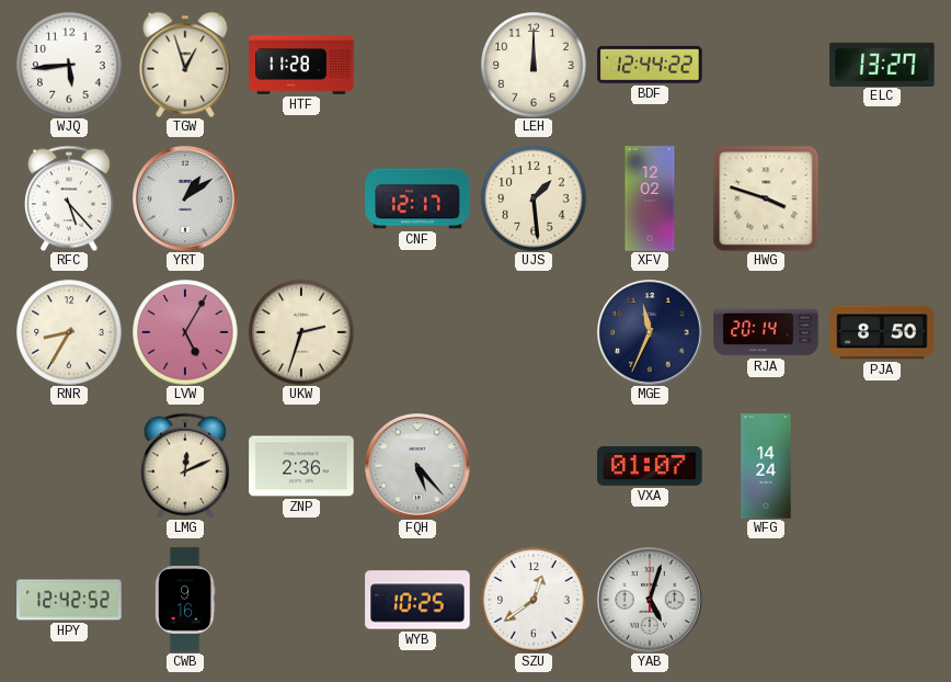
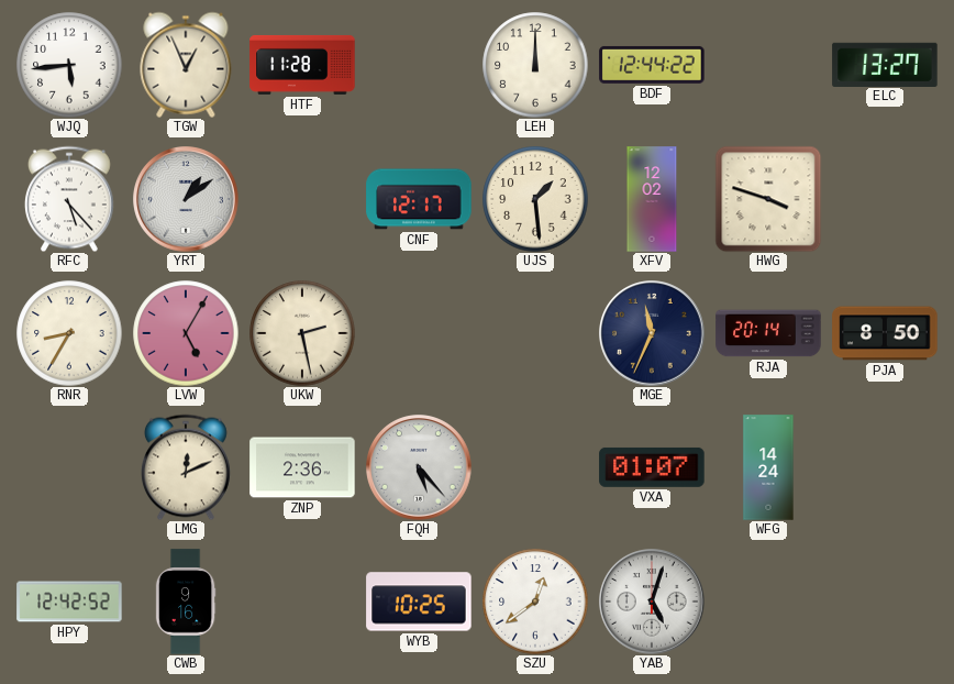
TGW: 12:57 -> 12:56
UKW: 2:33 -> 2:28
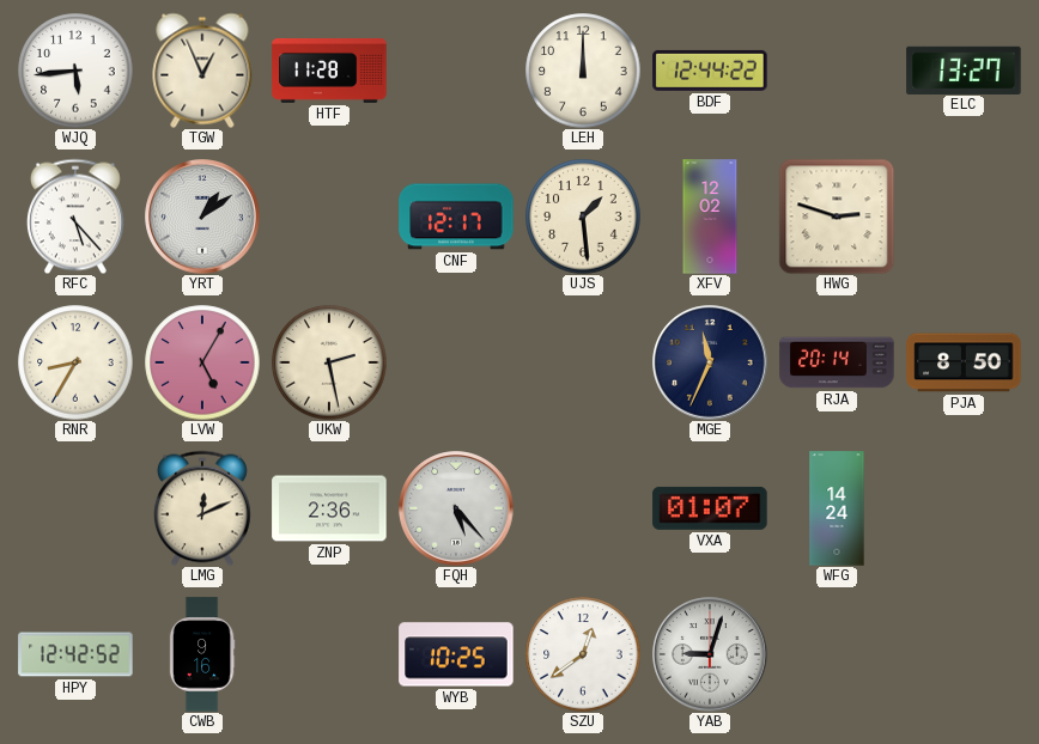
HWG: 3:48 -> 2:48
YAB: 5:03 -> 9:03
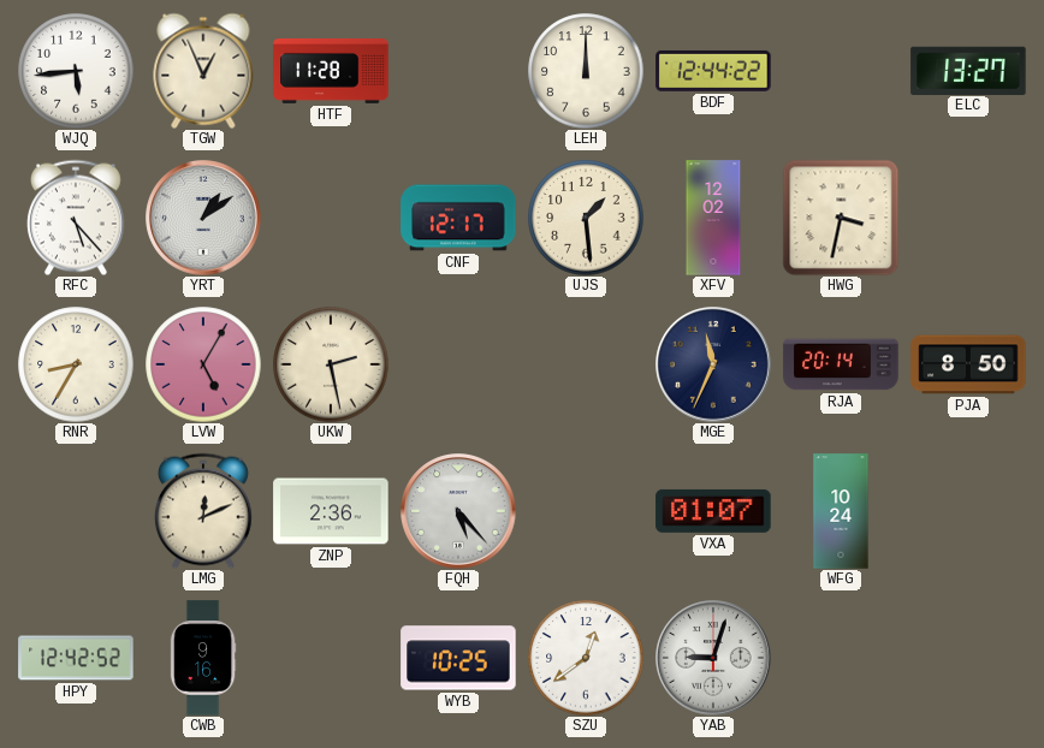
HWG: 2:48 -> 3:32
WFG: 14:24 -> 10:24
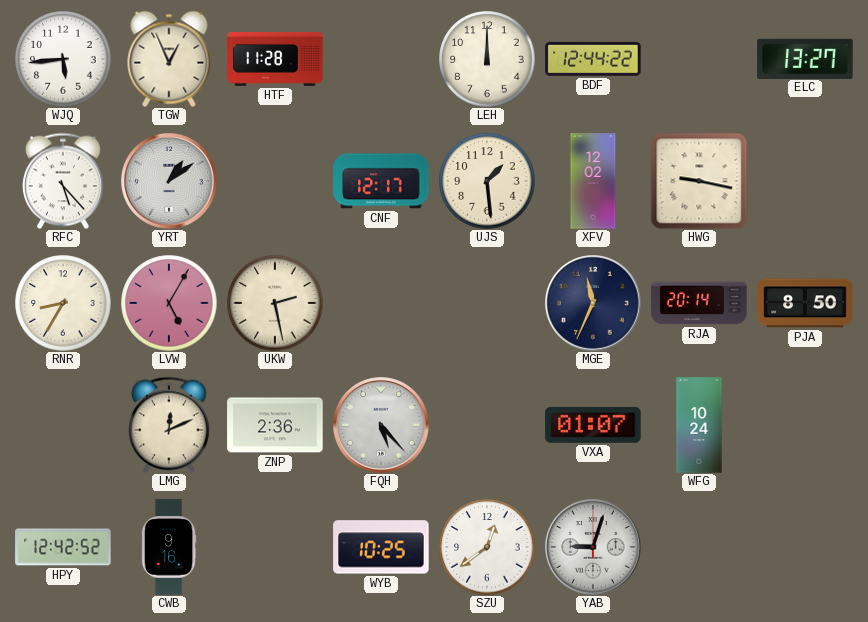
HWG: 3:32 -> 9:17
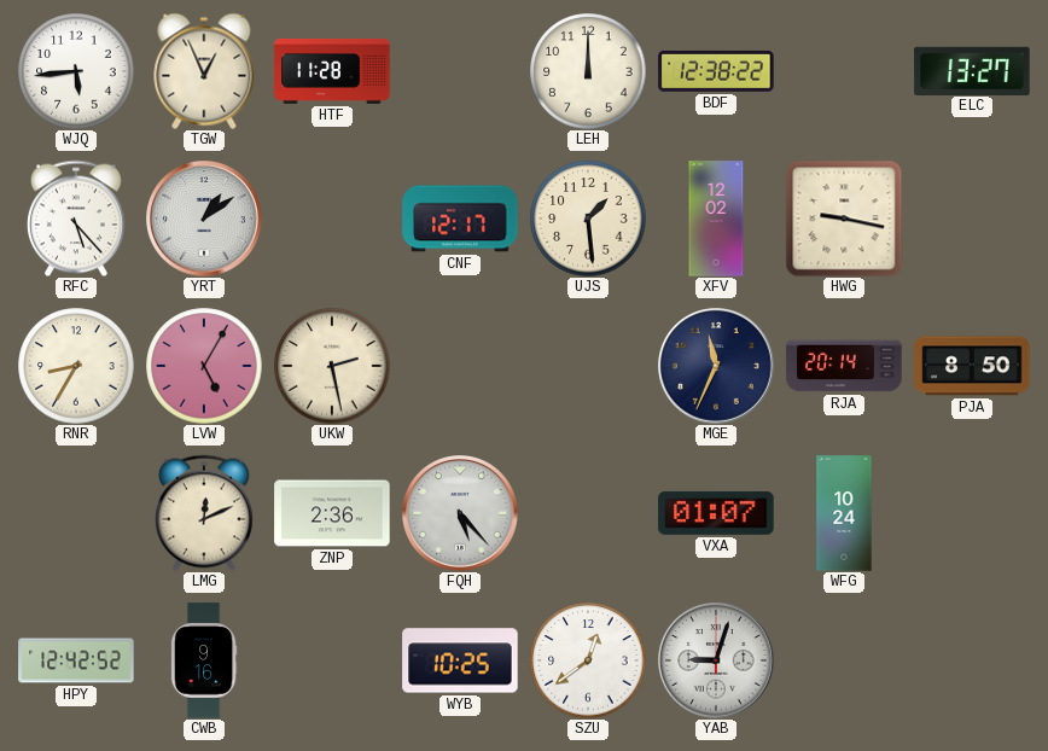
BDF: 12:44 -> 12:38
